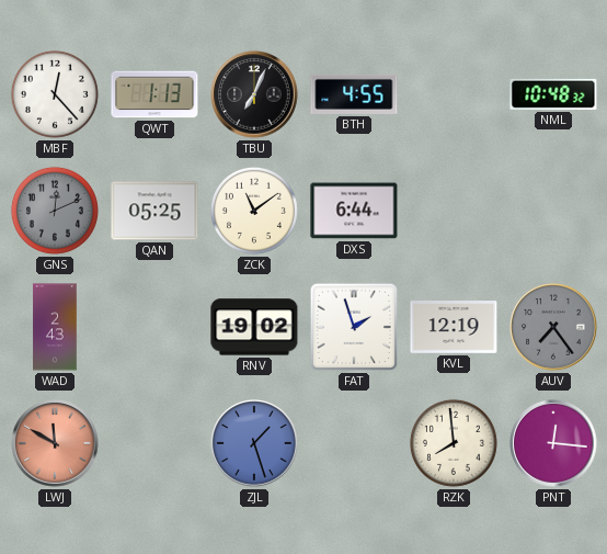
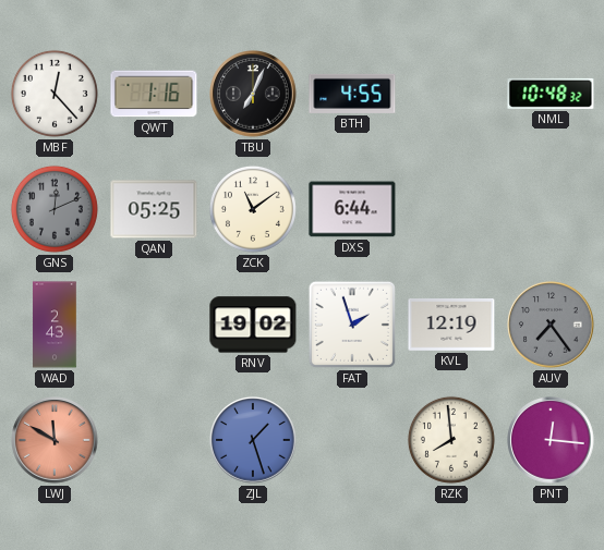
QWT: 1:13 -> 1:16
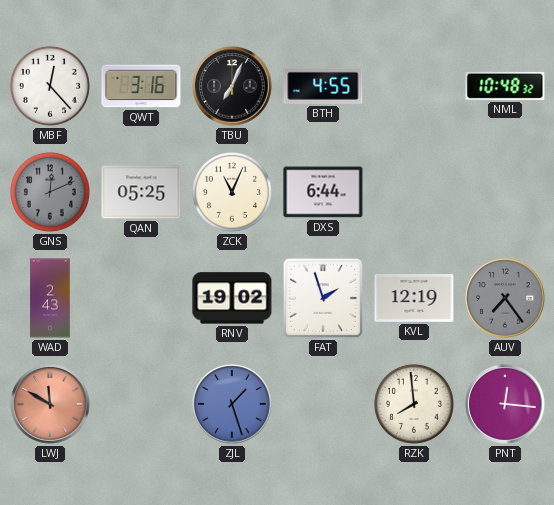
QWT: 1:16 -> 3:16
ZCK: 11:09 -> 11:04
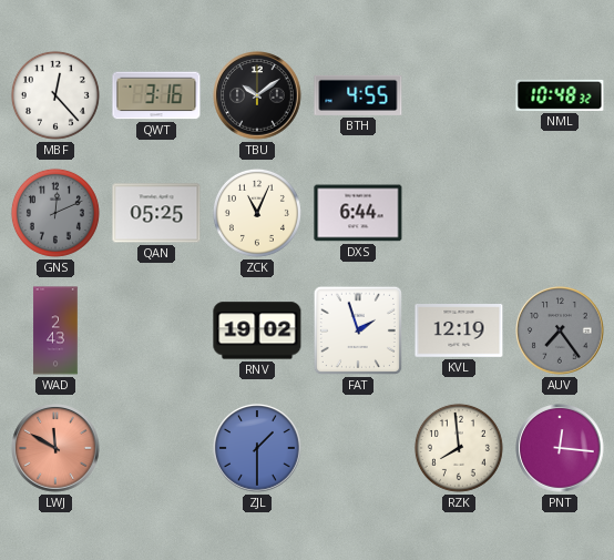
TBU: 7:04 -> 10:09
ZJL: 1:27 -> 1:30
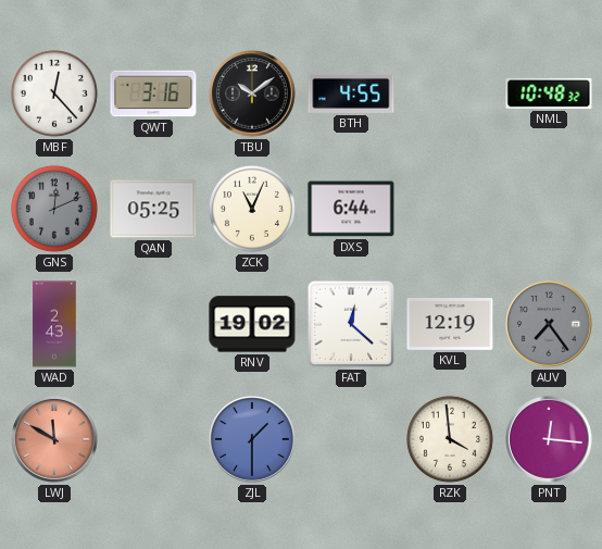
FAT: 1:57 -> 12:22
RZK: 7:59 -> 3:59
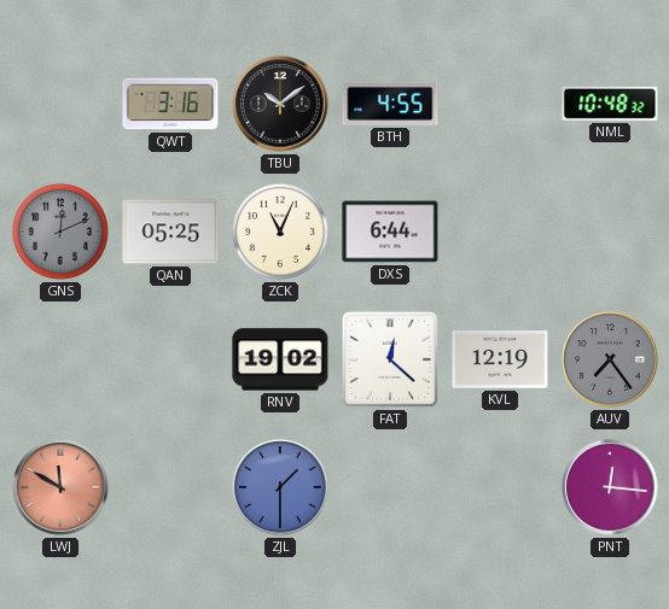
MBF: 12:23 -> none
WAD: 2:43 -> none
RZK: 3:59 -> none
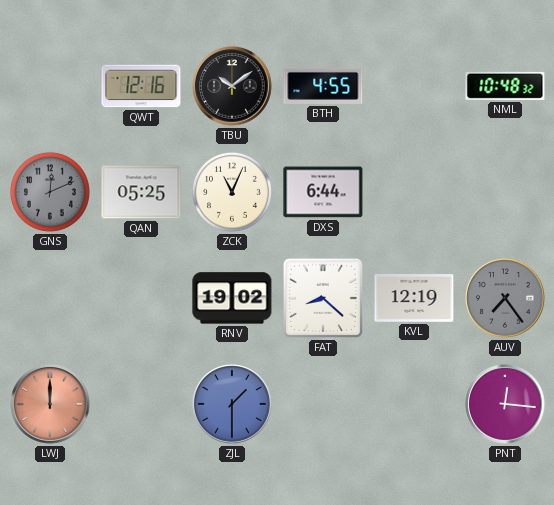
QWT: 3:16 -> 12:16
FAT: 12:22 -> 8:22
LWJ: 11:50 -> 12:00
